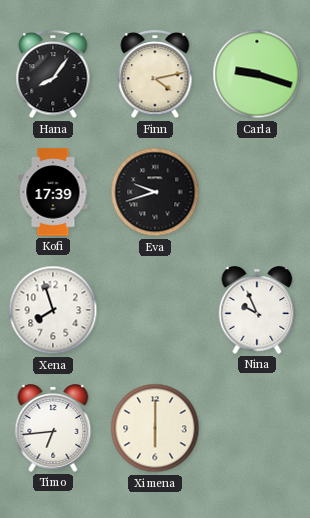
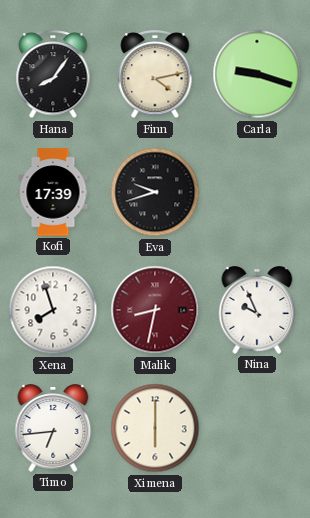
Malik: none -> 8:32
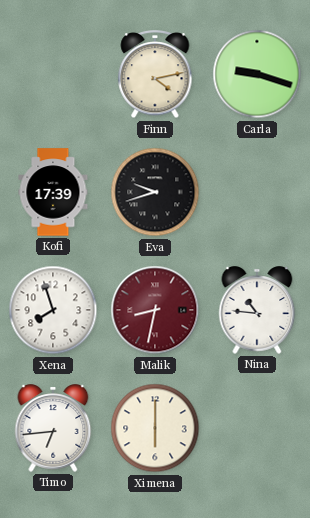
Hana: 8:06 -> none
Nina: 9:56 -> 10:46
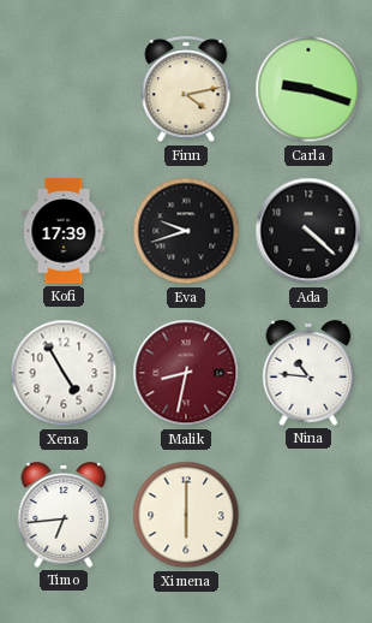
Ada: none -> 4:22
Xena: 7:57 -> 4:55
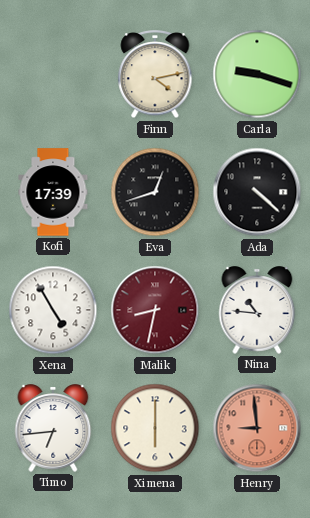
Eva: 9:42 -> 12:42
Henry: none -> 8:59
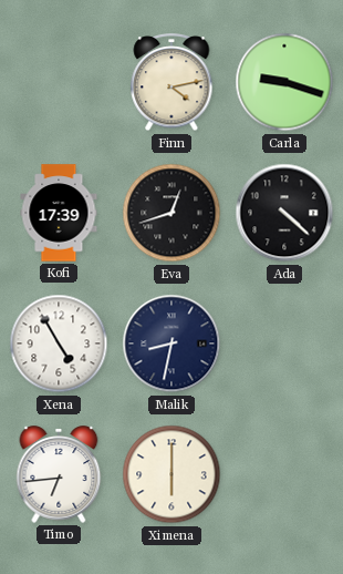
Malik dial: burgundy -> navy
Nina: 10:46 -> none
Henry: 8:59 -> none
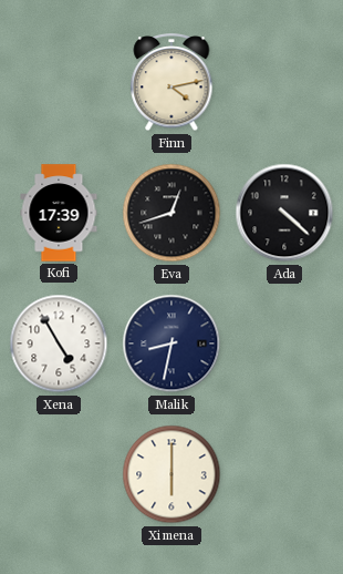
Carla: 9:18 -> none
Timo: 6:44 -> none
